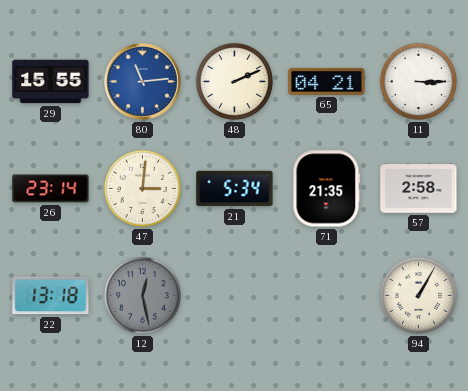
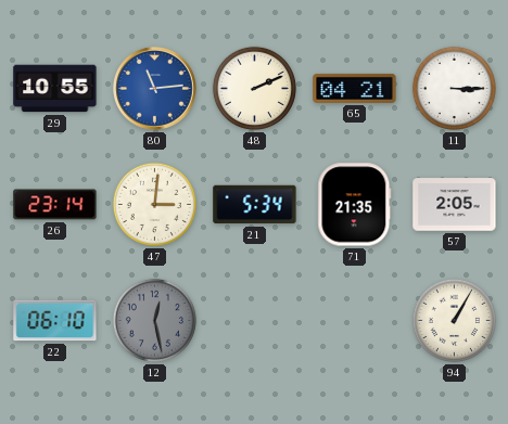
29: 15:55 -> 10:55
57: 2:58 -> 2:05
22: 13:18 -> 06:10
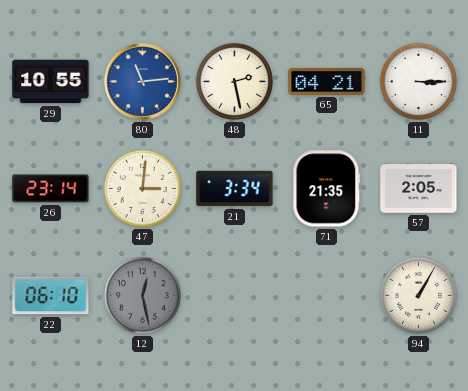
48: 2:11 -> 2:28
21: 5:34 -> 3:34
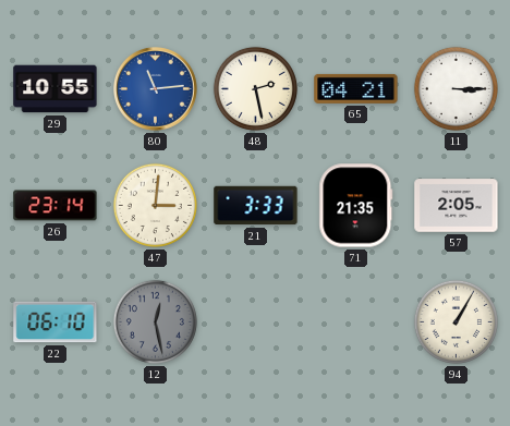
21: 3:34 -> 3:33
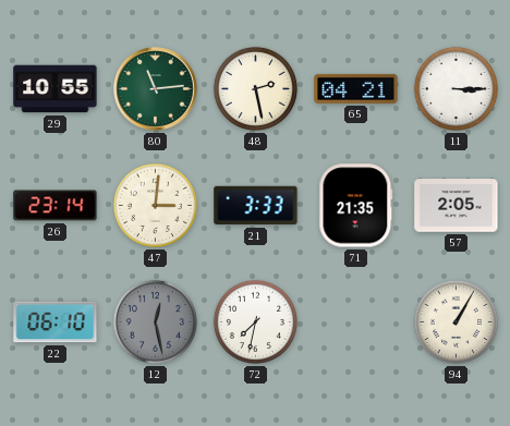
80 dial: blue -> green
72: none -> 7:32
